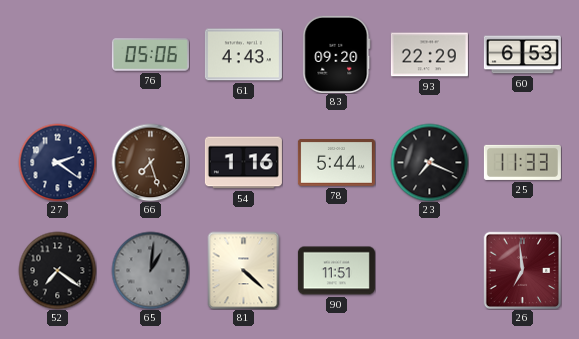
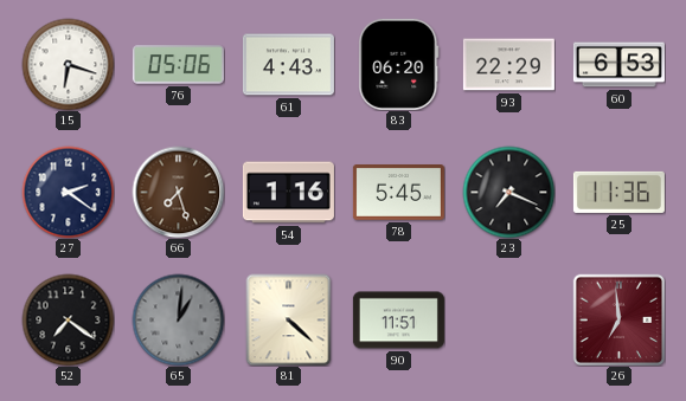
15: none -> 6:18
83: 09:20 -> 06:20
78: 5:44 -> 5:45
25: 11:33 -> 11:36
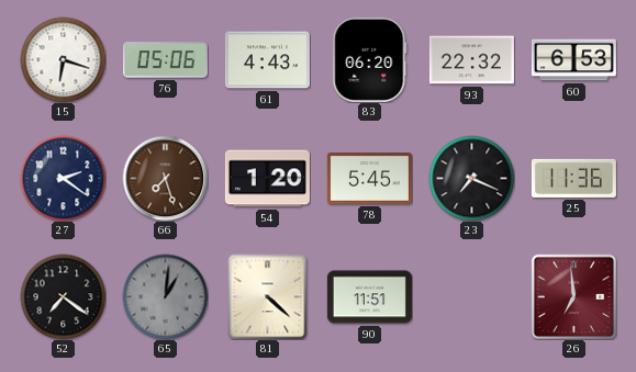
93: 22:29 -> 22:32
54: 1:16 -> 1:20
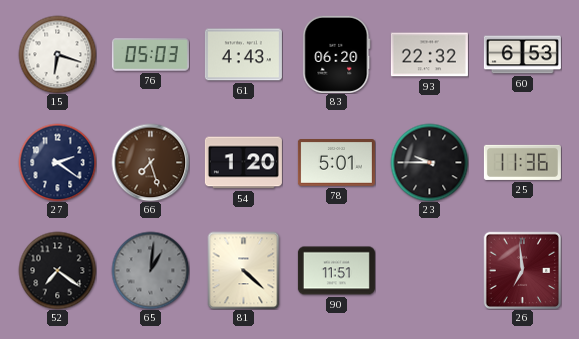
76: 05:06 -> 05:03
78: 5:45 -> 5:01
23: 7:19 -> 9:45
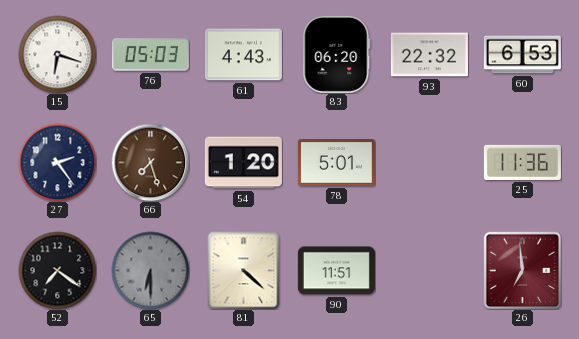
27: 2:21 -> 2:24
23: 9:45 -> none
65: 1:01 -> 6:30
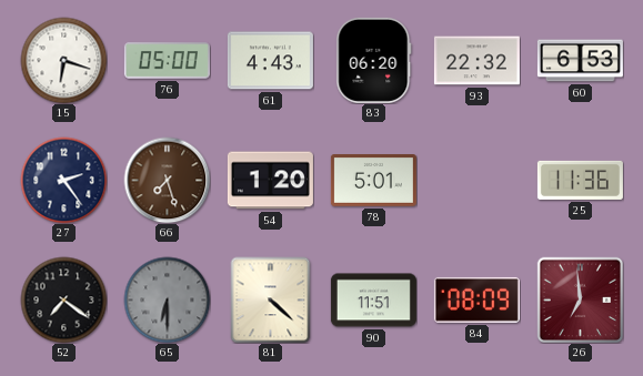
76: 05:03 -> 05:00
84: none -> 08:09
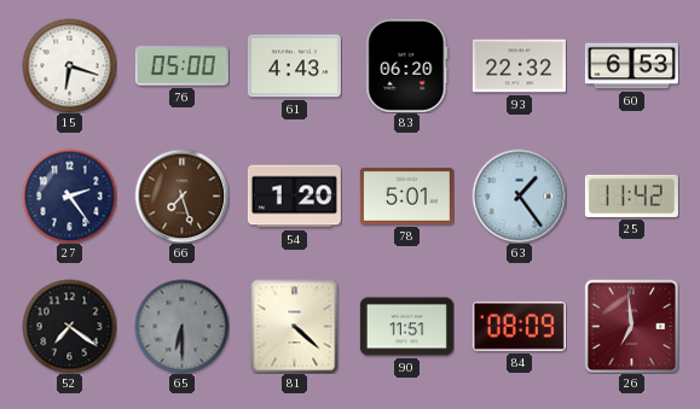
63: none -> 1:24
25: 11:36 -> 11:42
